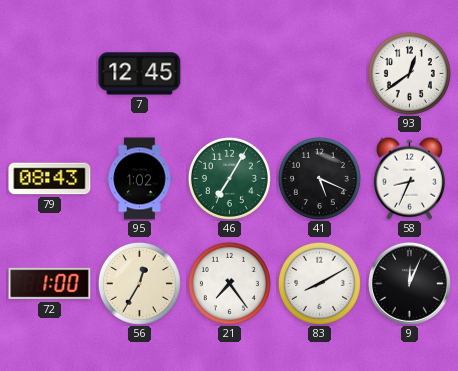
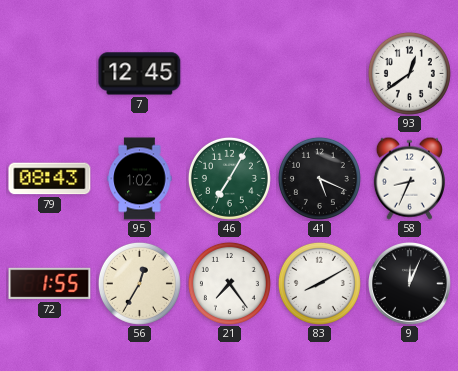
72: 1:00 -> 1:55
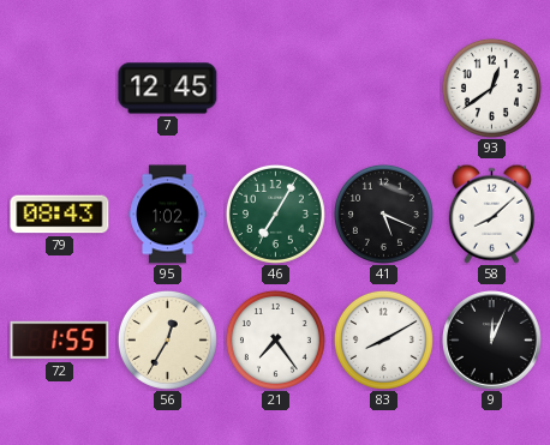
58: 8:34 -> 8:08
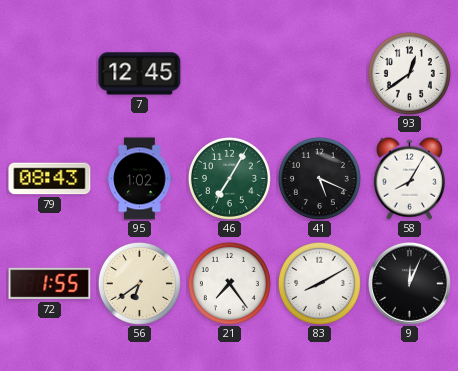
58: 8:08 -> 8:05
56: 12:35 -> 6:39
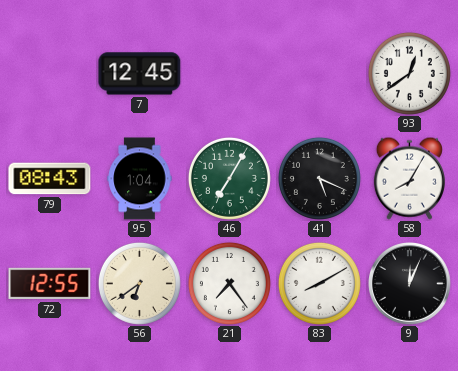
95: 1:02 -> 1:04
72: 1:55 -> 12:55
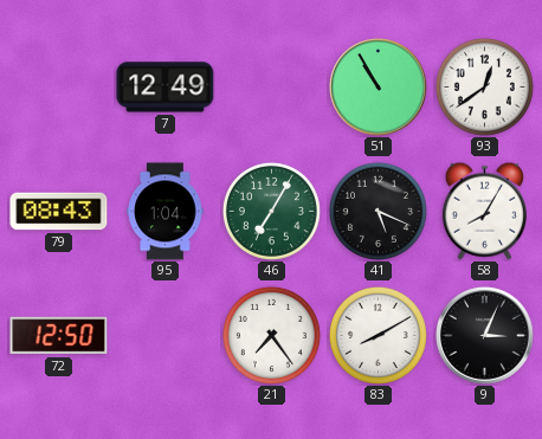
7: 12:45 -> 12:49
51: none -> 10:55
72: 12:55 -> 12:50
56: 6:39 -> none
9: 12:04 -> 3:04
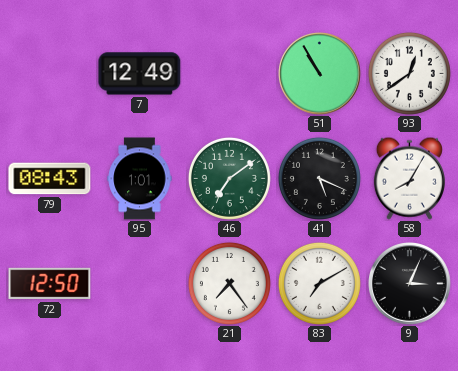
95: 1:04 -> 1:01
46: 7:05 -> 7:09
83: 8:10 -> 7:10
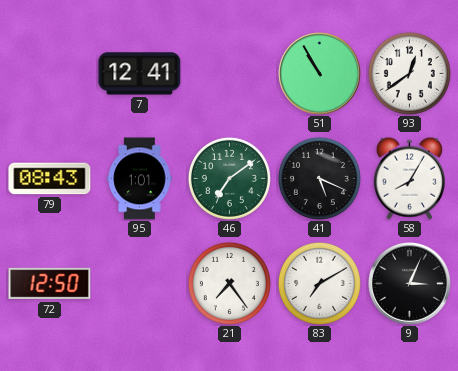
7: 12:49 -> 12:41
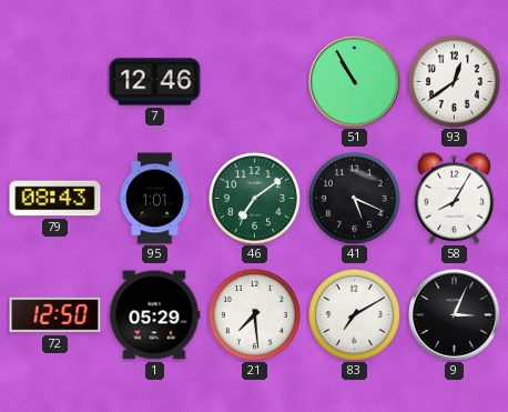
7: 12:41 -> 12:46
1: none -> 05:29
21: 7:24 -> 7:29
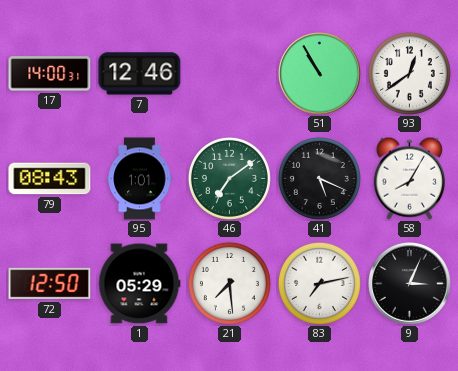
17: none -> 14:00
83: 7:10 -> 7:13
